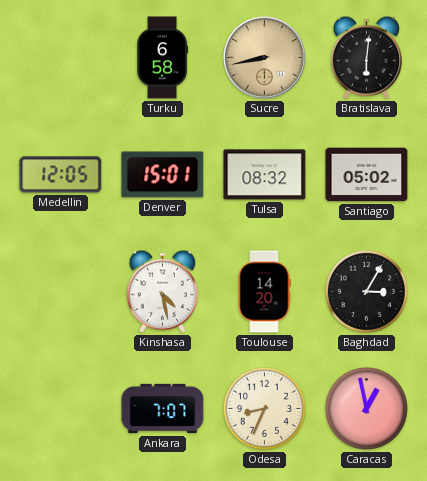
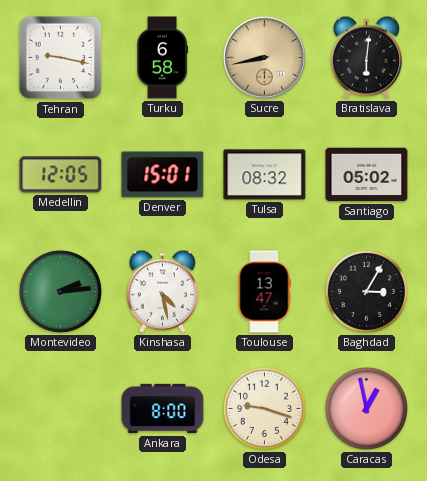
Tehran: none -> 9:17
Montevideo: none -> 2:14
Toulouse: 14:20 -> 13:47
Ankara: 7:07 -> 8:00
Odesa: 8:34 -> 9:18
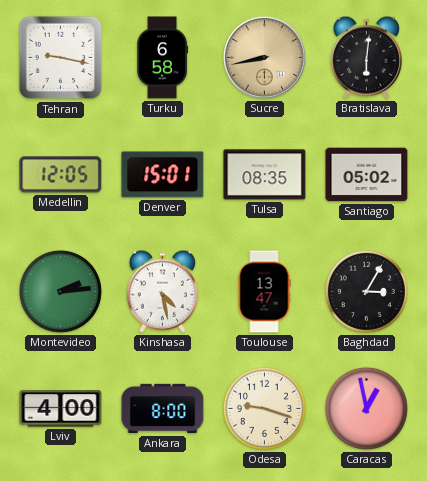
Tulsa: 08:32 -> 08:35
Lviv: none -> 4:00
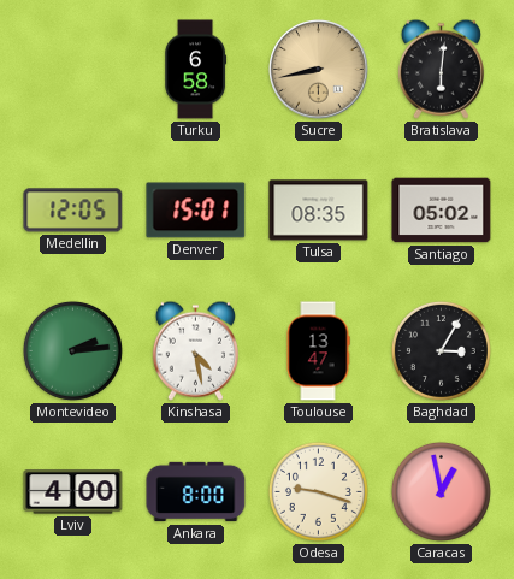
Tehran: 9:17 -> none
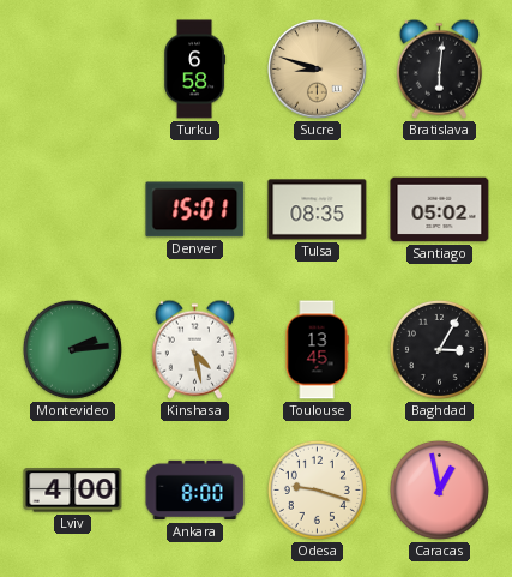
Sucre: 8:43 -> 8:48
Medellin: 12:05 -> none
Toulouse: 13:47 -> 13:45
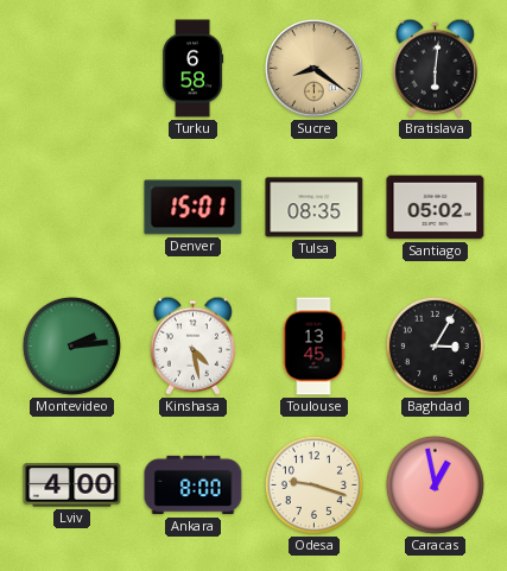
Sucre: 8:48 -> 8:21
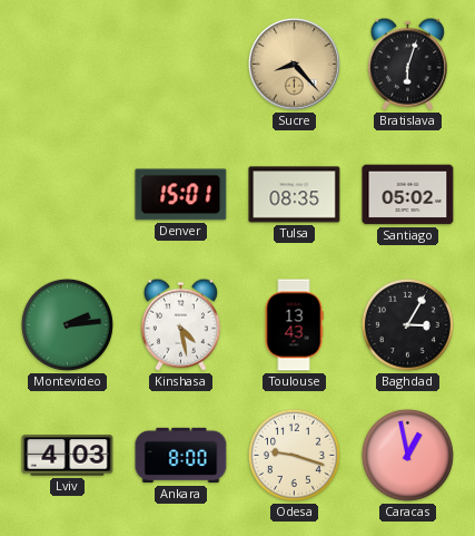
Turku: 6:58 -> none
Sucre: 8:21 -> 8:23
Bratislava: 6:01 -> 6:03
Toulouse: 13:45 -> 13:43
Lviv: 4:00 -> 4:03
